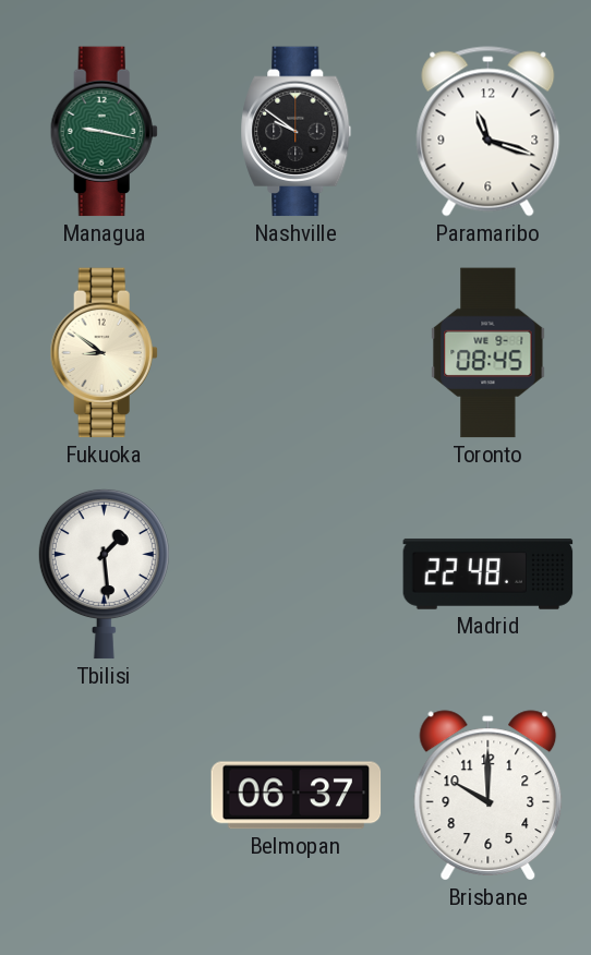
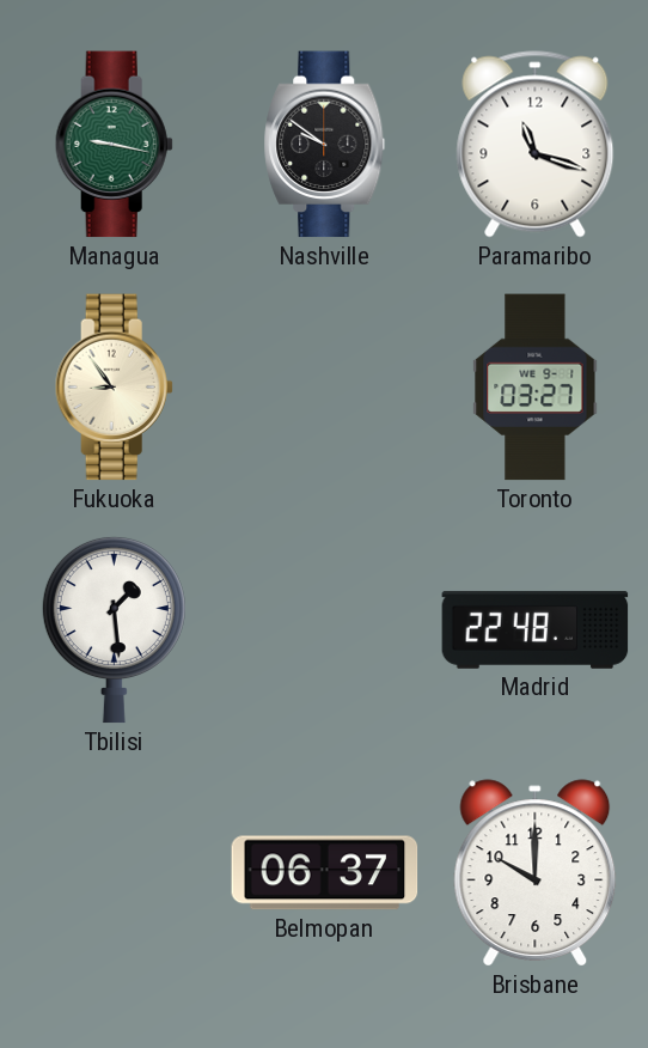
Fukuoka: 8:51 -> 8:54
Toronto: 08:45 -> 03:27
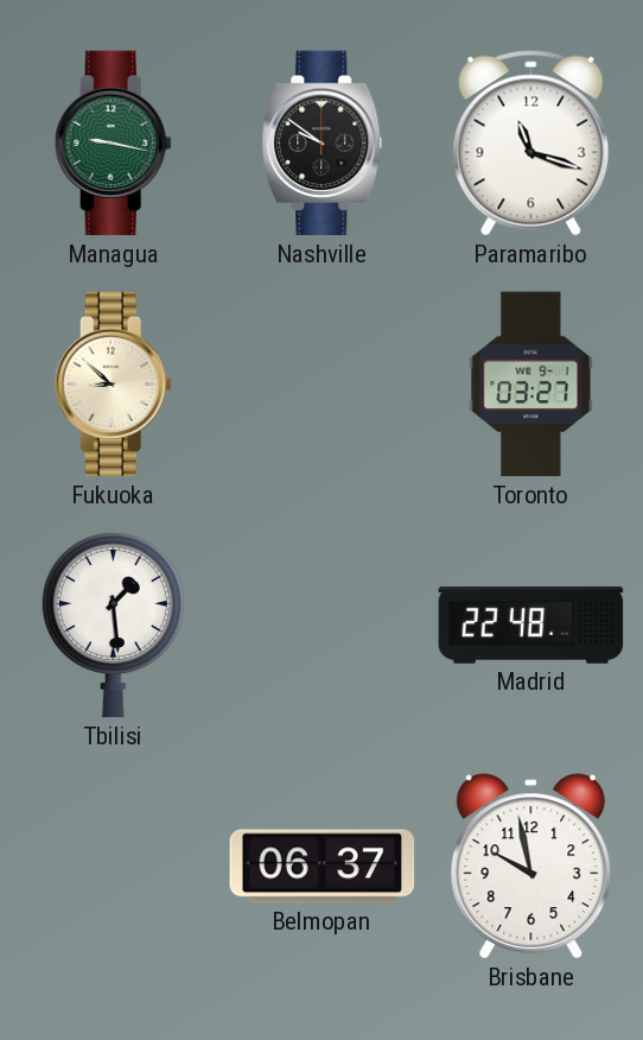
Fukuoka: 8:54 -> 8:52
Brisbane: 10:00 -> 9:58
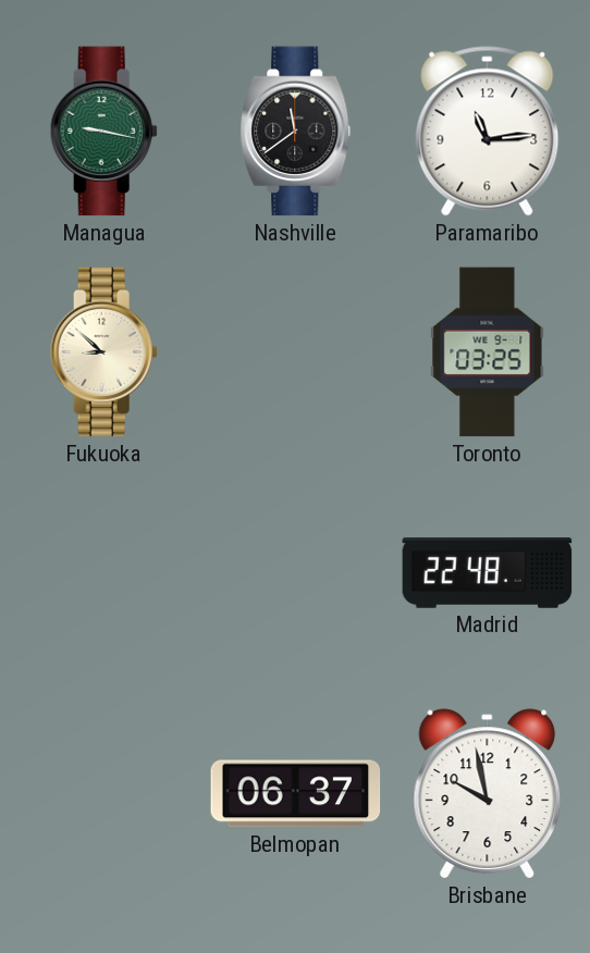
Nashville: 9:51 -> 11:39
Paramaribo: 11:18 -> 11:14
Toronto: 03:27 -> 03:25
Tbilisi: 1:29 -> none
